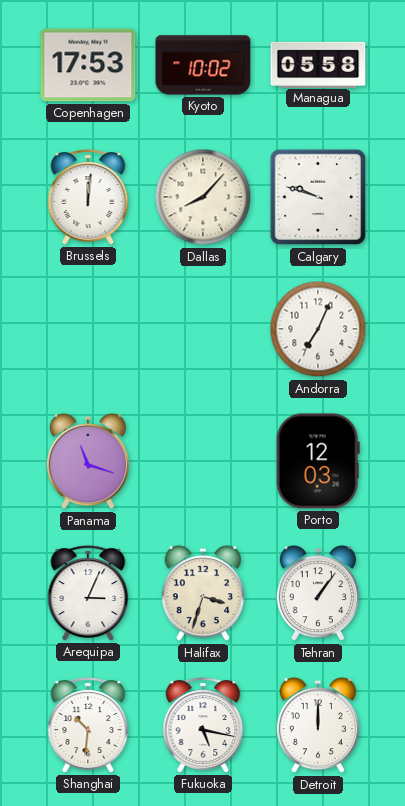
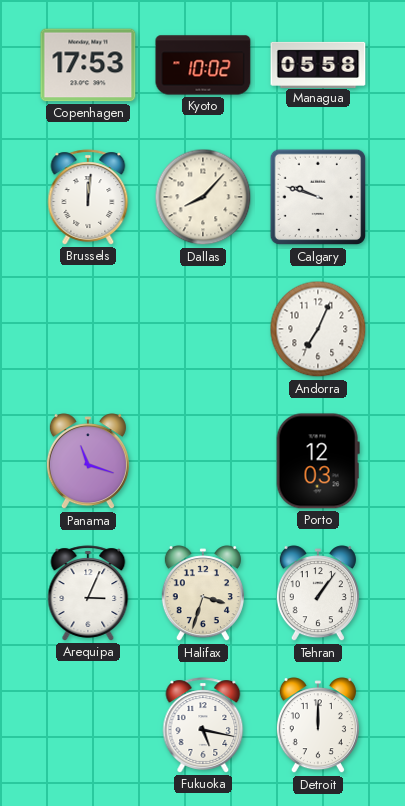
Shanghai: 10:31 -> none
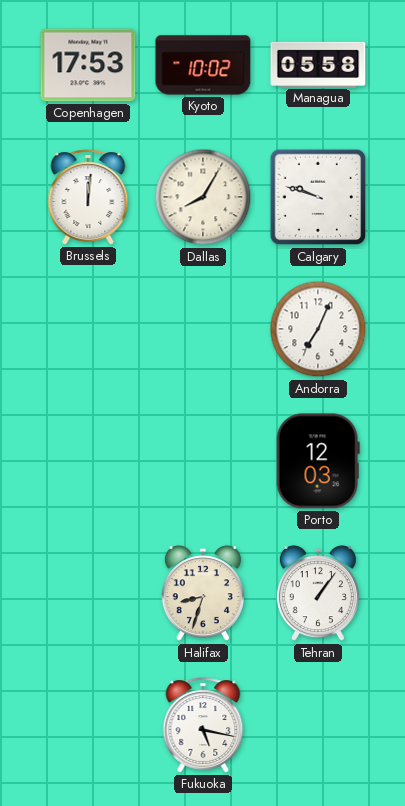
Dallas: 8:07 -> 8:05
Panama: 11:18 -> none
Arequipa: 3:04 -> none
Halifax: 3:33 -> 8:33
Detroit: 12:00 -> none
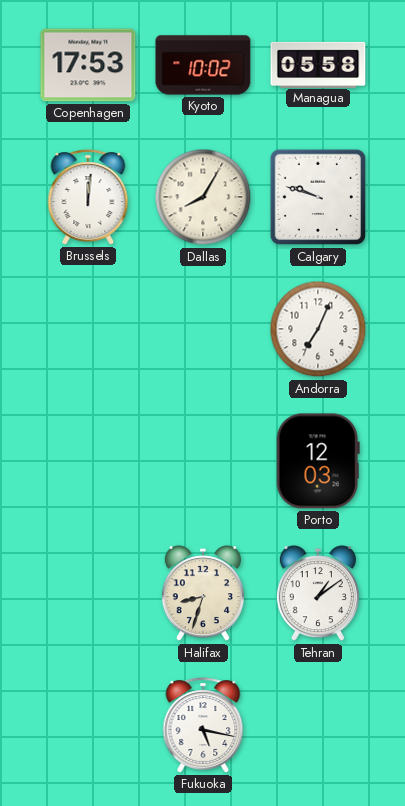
Tehran: 1:06 -> 1:09
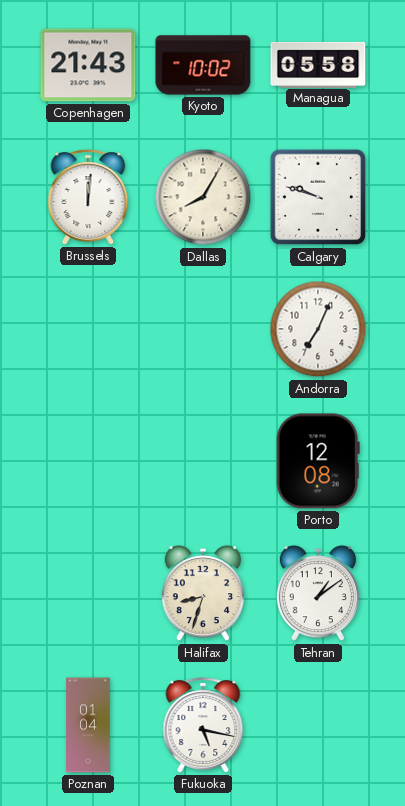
Copenhagen: 17:53 -> 21:43
Porto: 12:03 -> 12:08
Poznan: none -> 01:04
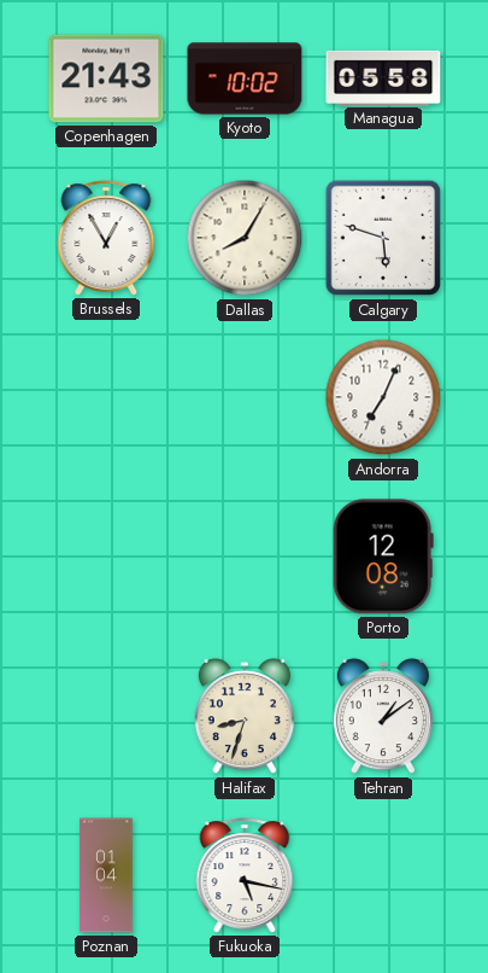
Brussels: 12:01 -> 12:55
Calgary: 9:48 -> 5:48
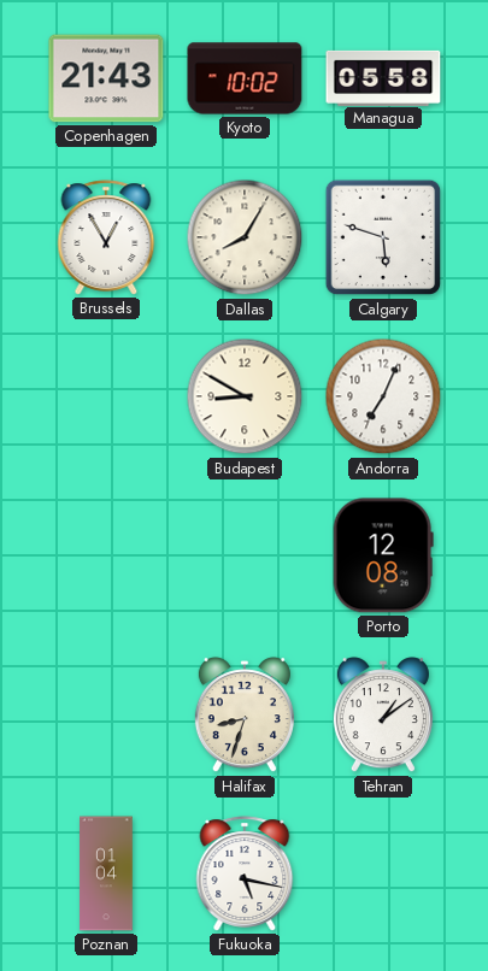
Budapest: none -> 8:50
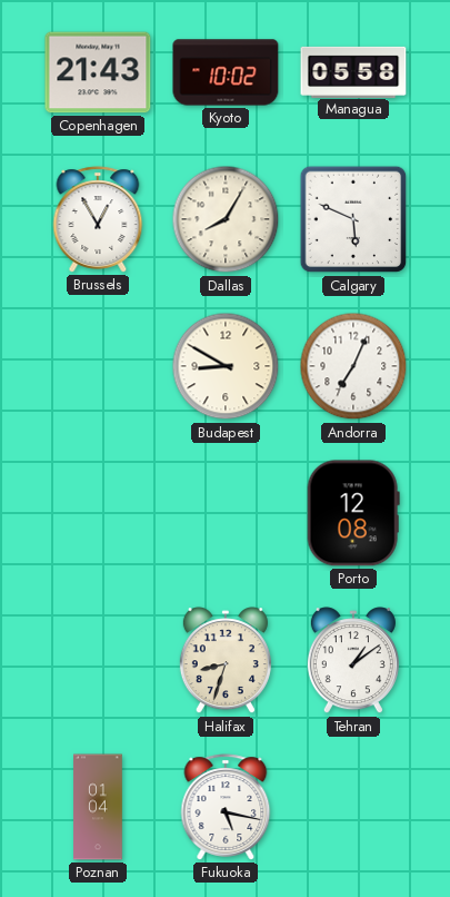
Calgary: 5:48 -> 5:49
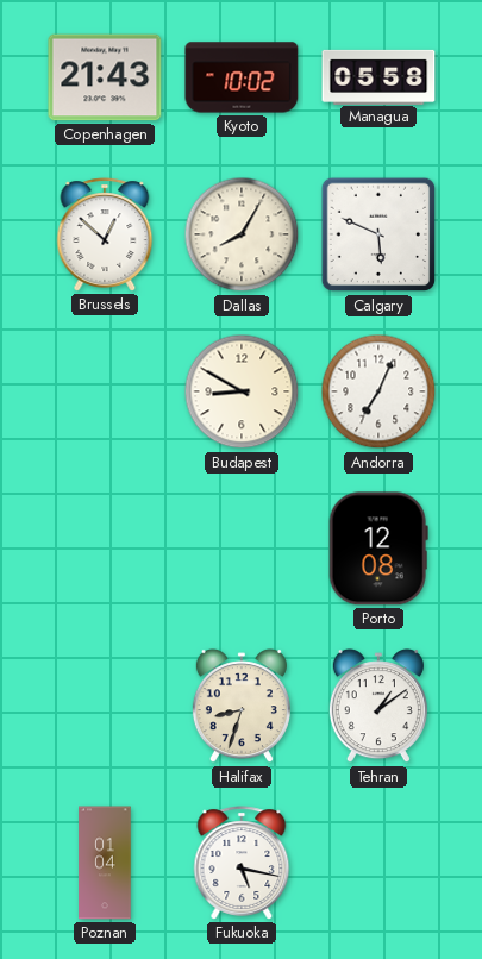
Brussels: 12:55 -> 12:52
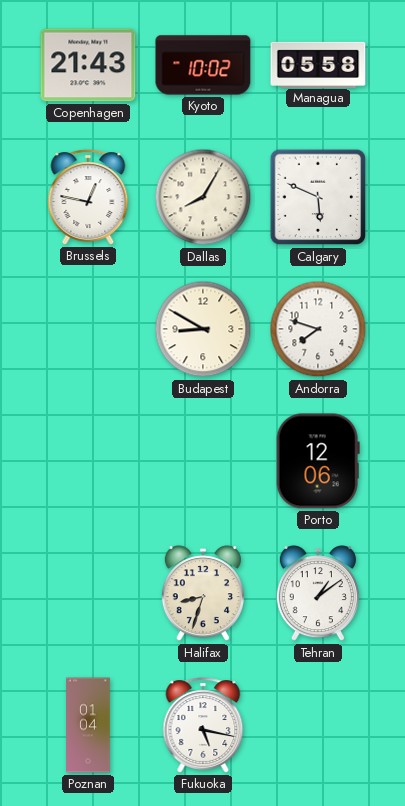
Brussels: 12:52 -> 12:47
Andorra: 7:04 -> 7:48
Porto: 12:08 -> 12:06
